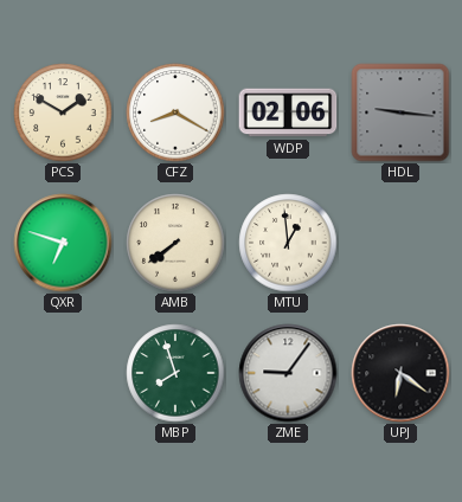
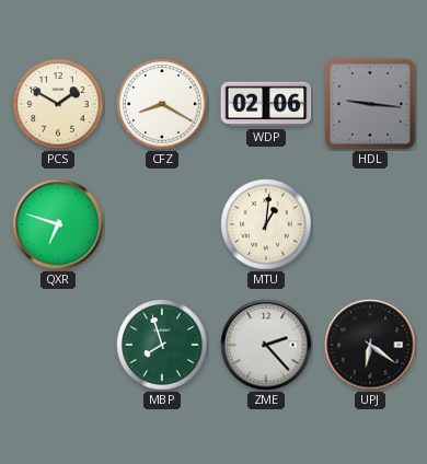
AMB: 7:39 -> none
MTU: 12:59 -> 1:01
ZME: 9:06 -> 2:23
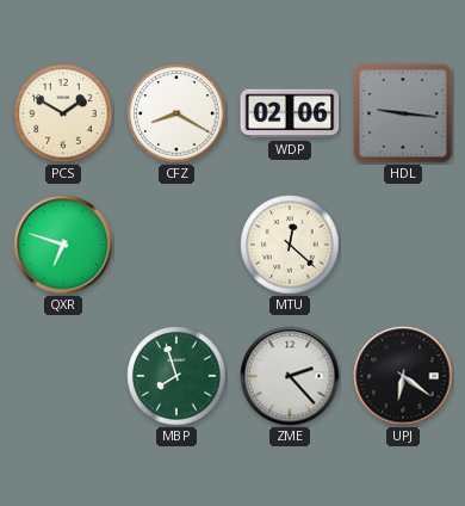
MTU: 1:01 -> 12:22
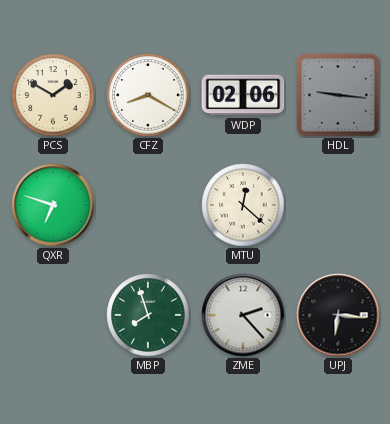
UPJ: 6:21 -> 6:16
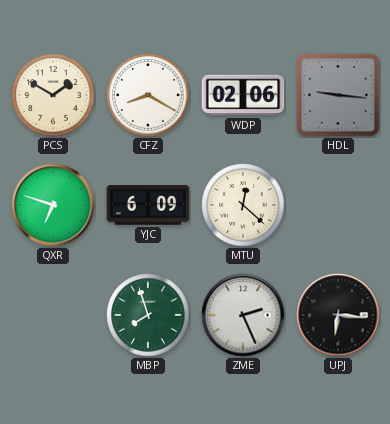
YJC: none -> 6:09
ZME: 2:23 -> 2:26
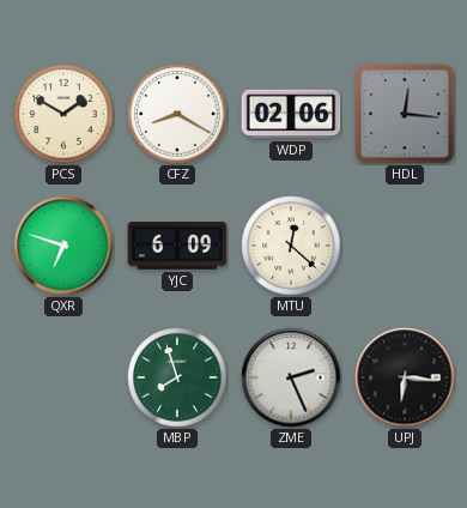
HDL: 9:16 -> 12:16
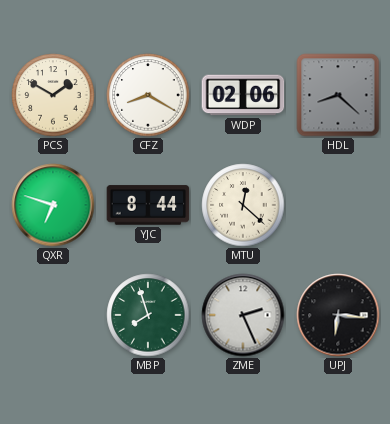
HDL: 12:16 -> 8:22
YJC: 6:09 -> 8:44
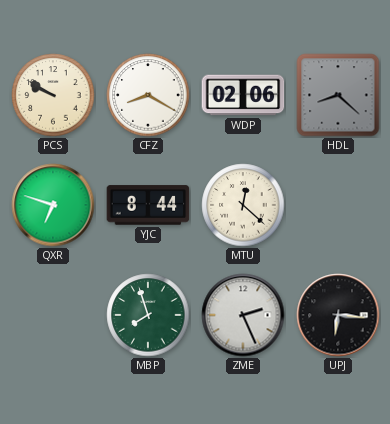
PCS: 1:50 -> 9:50
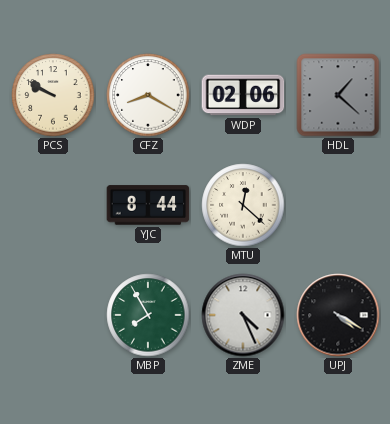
HDL: 8:22 -> 1:22
QXR: 6:48 -> none
MBP: 7:57 -> 7:55
ZME: 2:26 -> 4:26
UPJ: 6:16 -> 4:20
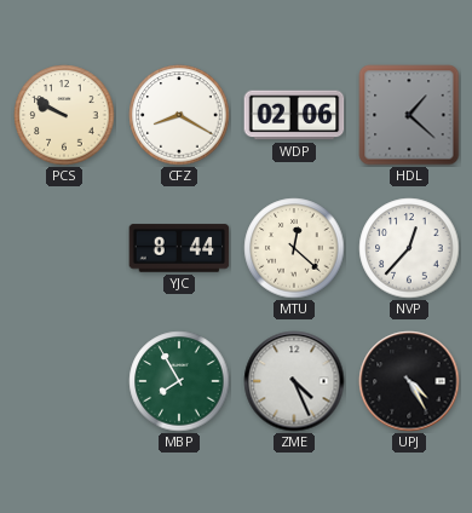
NVP: none -> 12:37
UPJ: 4:20 -> 4:25
